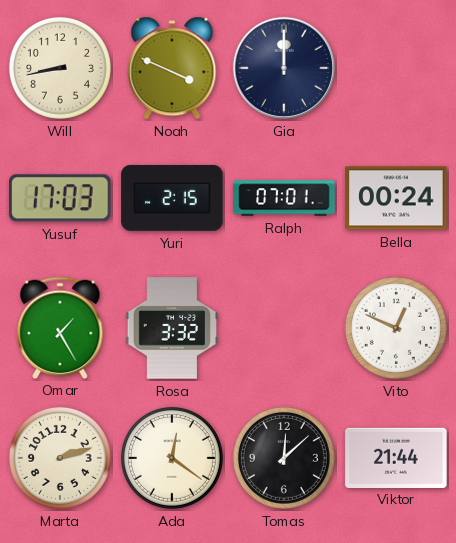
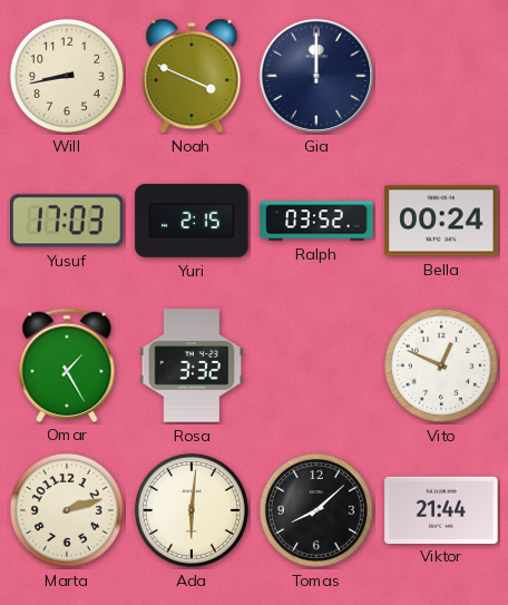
Ralph: 07:01 -> 03:52
Ada: 12:21 -> 6:01
Tomas: 12:08 -> 8:08
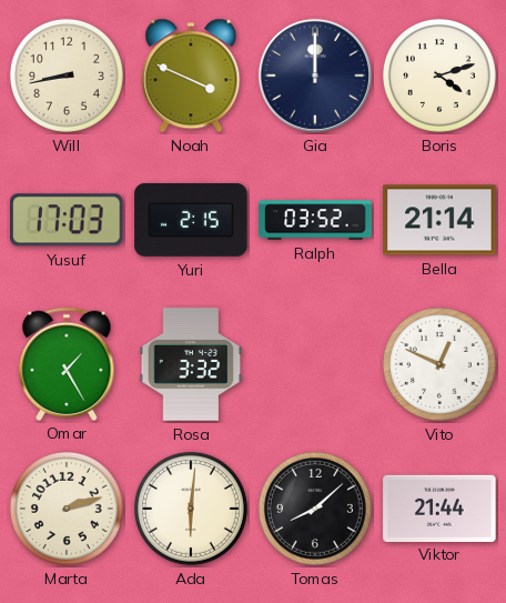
Boris: none -> 4:12
Bella: 00:24 -> 21:14
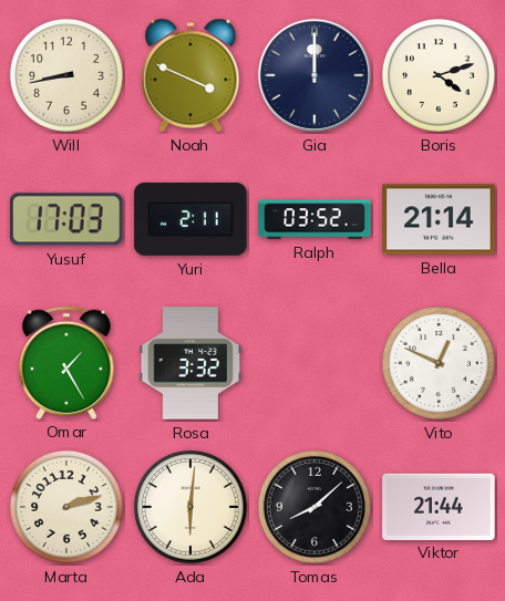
Yuri: 2:15 -> 2:11
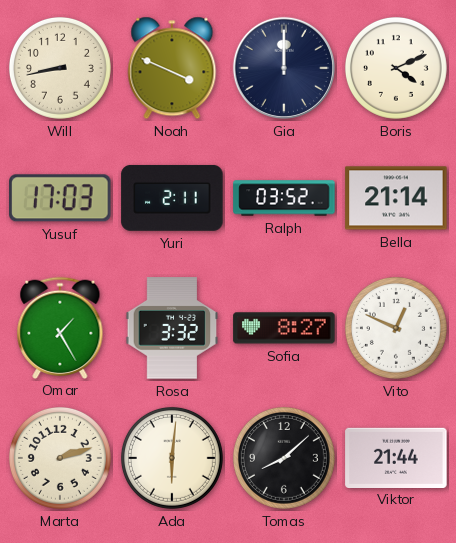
Boris: 4:12 -> 4:11
Sofia: none -> 8:27
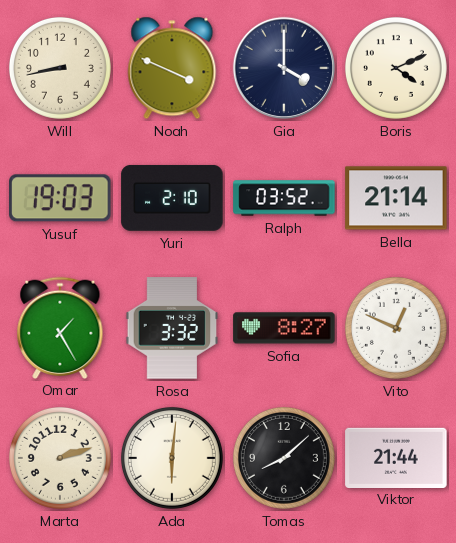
Gia: 12:00 -> 4:00
Yusuf: 17:03 -> 19:03
Yuri: 2:11 -> 2:10
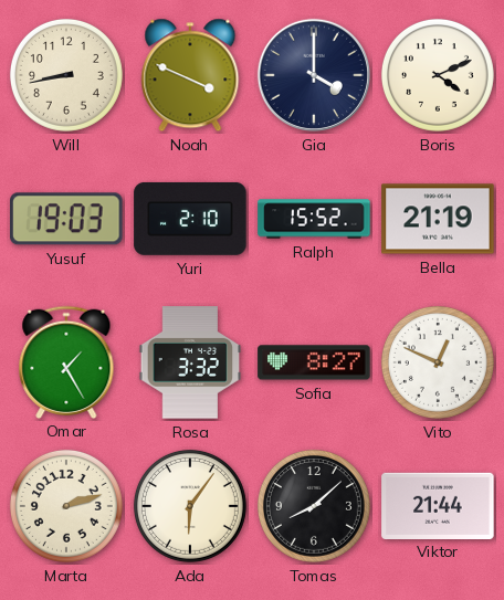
Ralph: 03:52 -> 15:52
Bella: 21:14 -> 21:19
Ada: 6:01 -> 6:06
